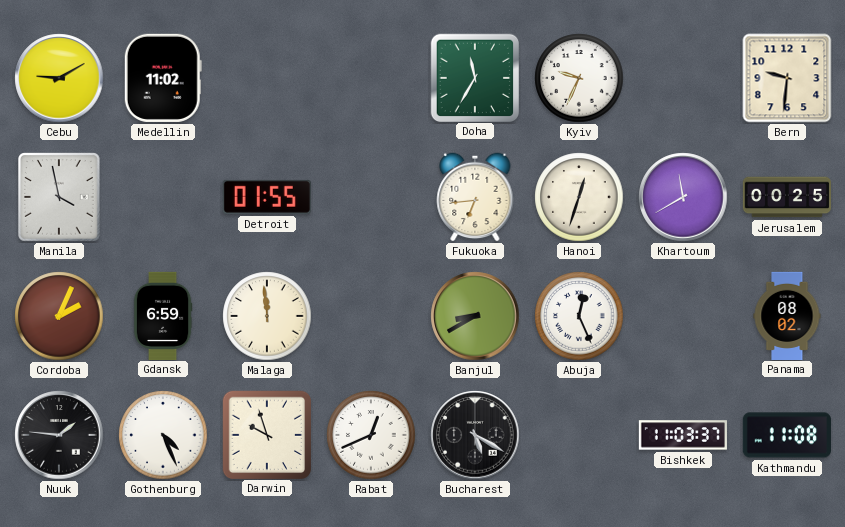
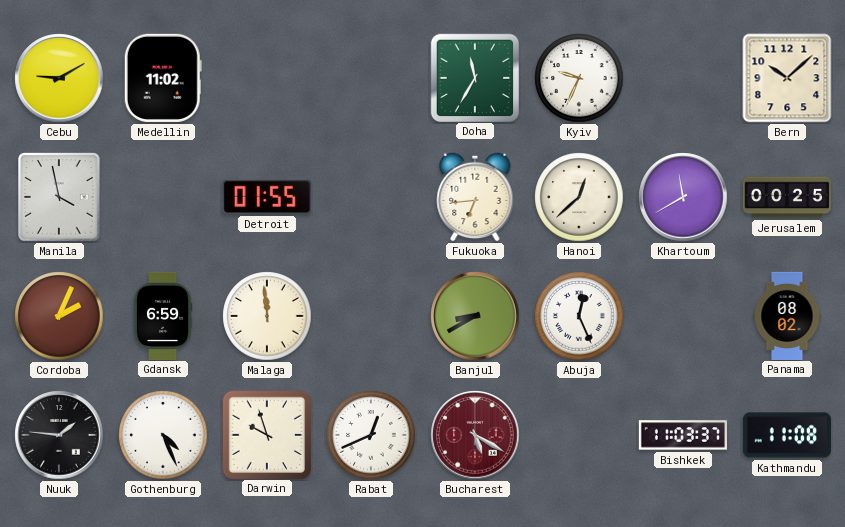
Bern: 9:31 -> 10:08
Hanoi: 12:33 -> 12:38
Bucharest dial: black -> burgundy
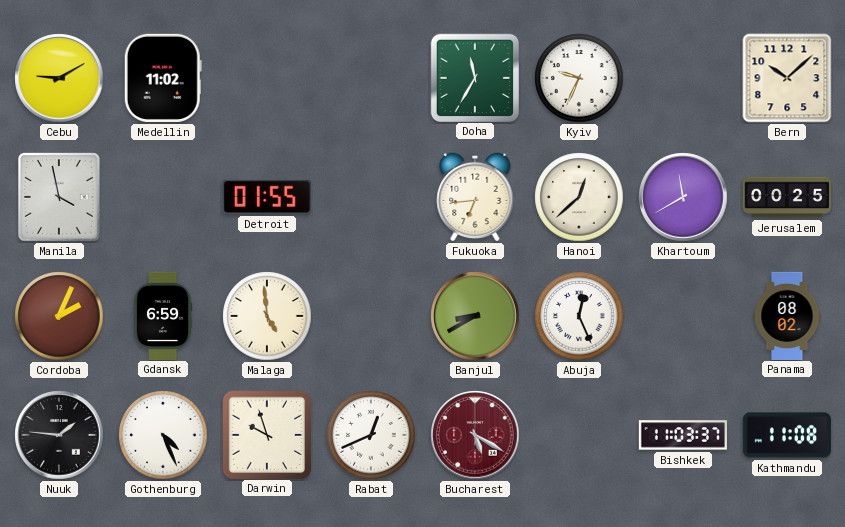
Malaga: 11:59 -> 4:59
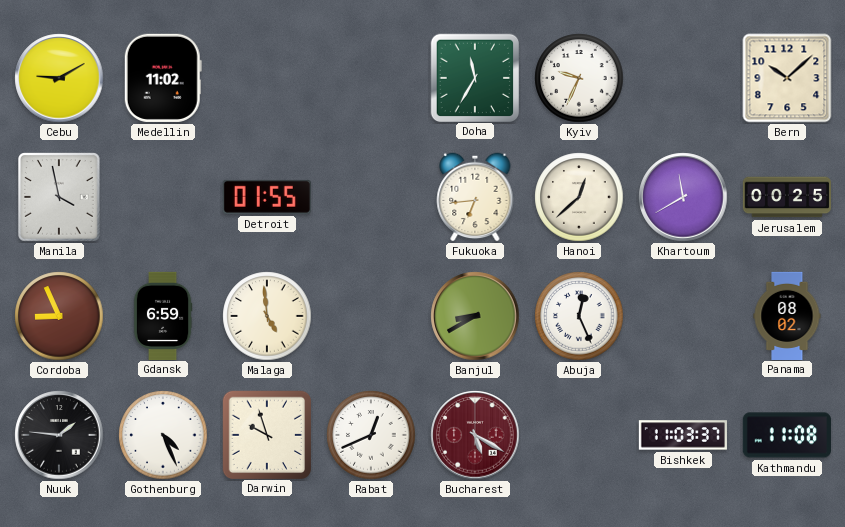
Cordoba: 2:04 -> 8:56
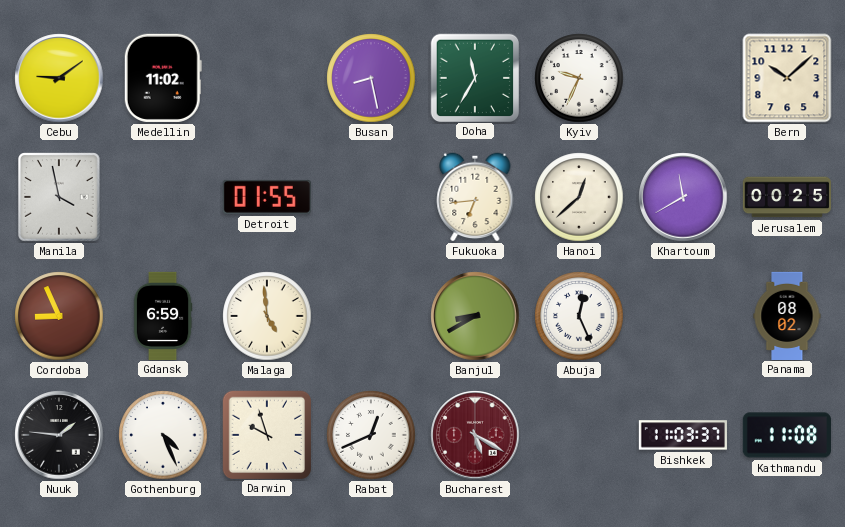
Cebu: 9:10 -> 9:09
Busan: none -> 8:28
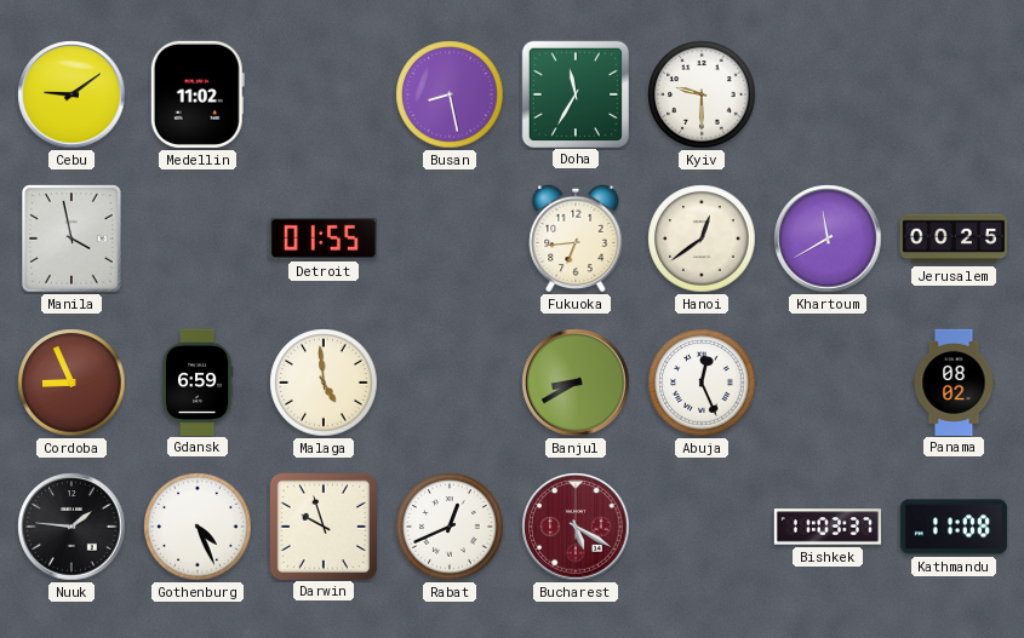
Kyiv: 9:34 -> 9:30
Bern: 10:08 -> none
Hanoi: 12:38 -> 12:39
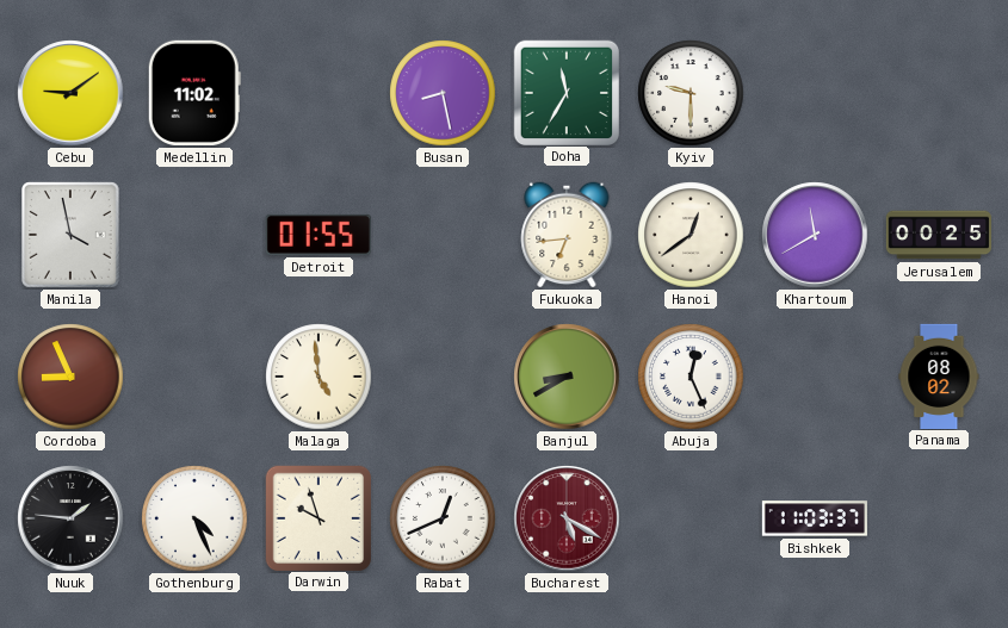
Gdansk: 6:59 -> none
Kathmandu: 11:08 -> none
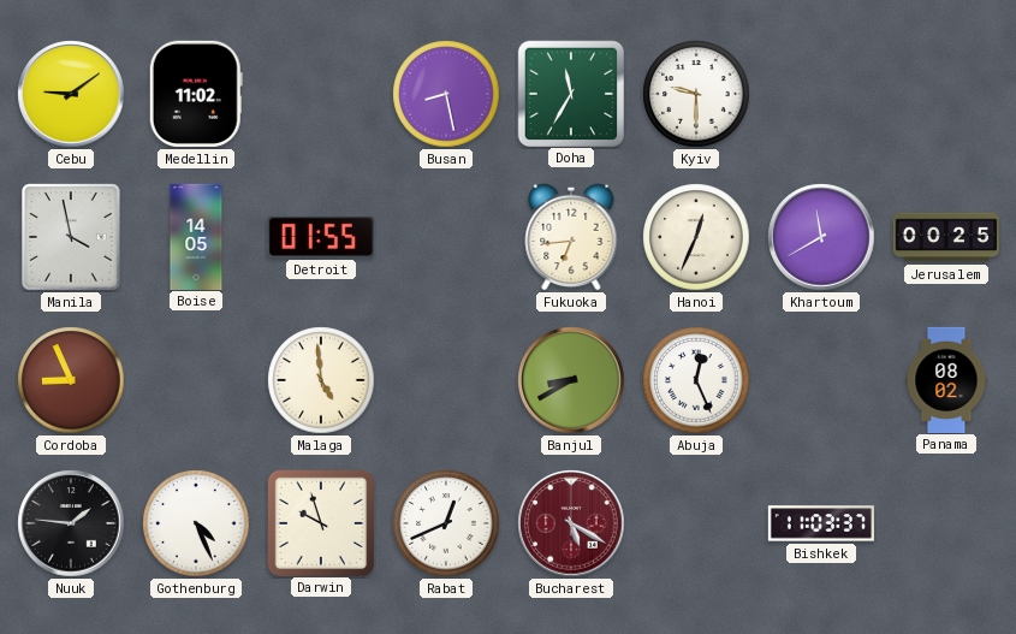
Boise: none -> 14:05
Hanoi: 12:39 -> 12:34
